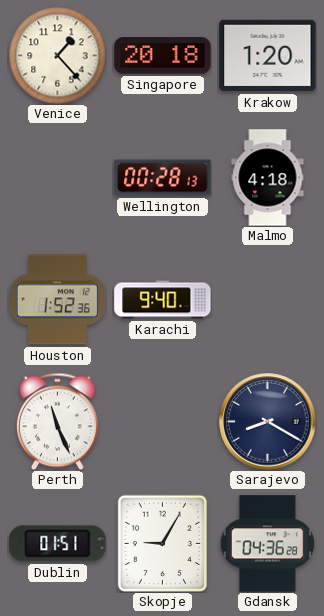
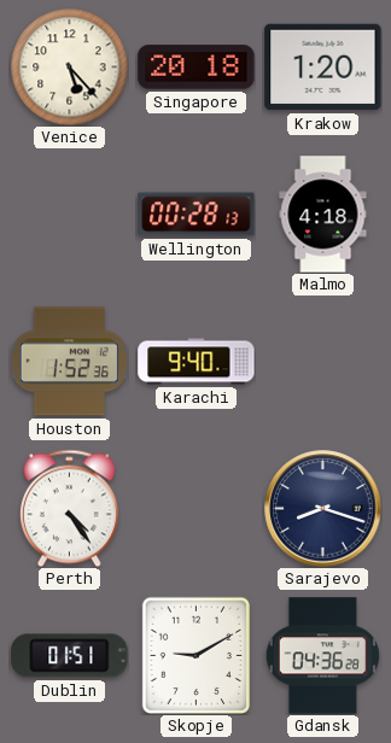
Venice: 1:23 -> 5:23
Perth: 11:26 -> 4:24
Sarajevo: 8:20 -> 8:18
Skopje: 9:05 -> 9:10
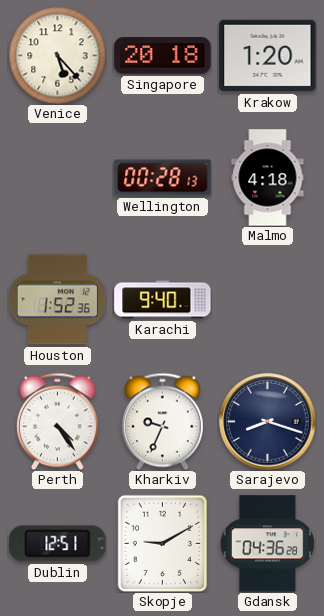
Kharkiv: none -> 9:34
Dublin: 01:51 -> 12:51
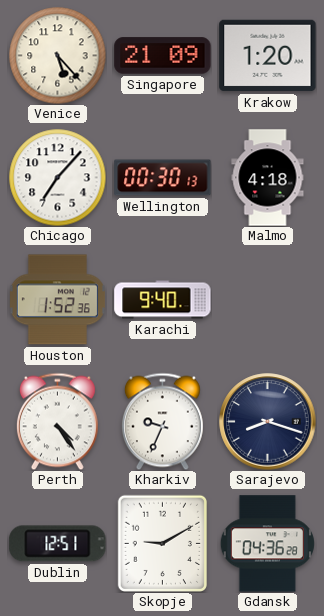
Singapore: 20:18 -> 21:09
Chicago: none -> 7:07
Wellington: 00:28 -> 00:30
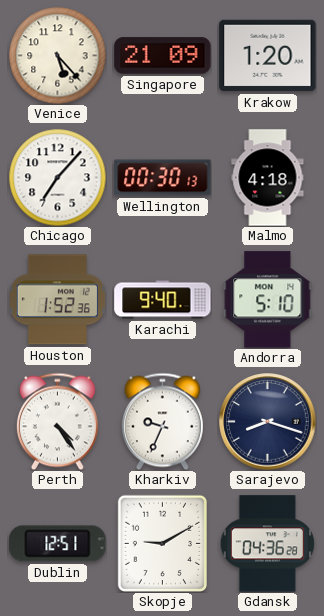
Andorra: none -> 5:10
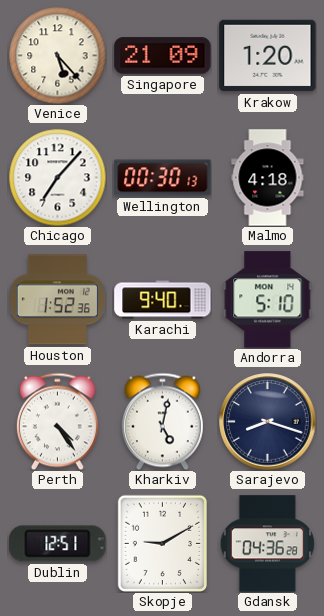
Kharkiv: 9:34 -> 5:02
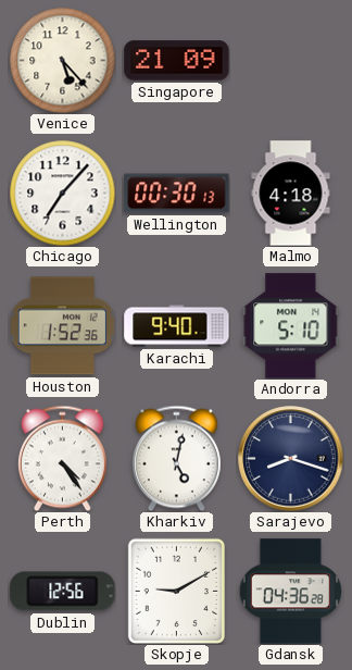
Krakow: 1:20 -> none
Dublin: 12:51 -> 12:56
